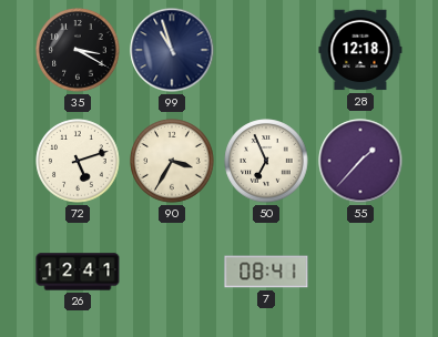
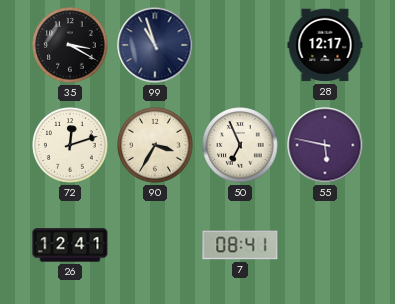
28: 12:18 -> 12:17
72: 5:12 -> 12:12
55: 1:37 -> 5:47
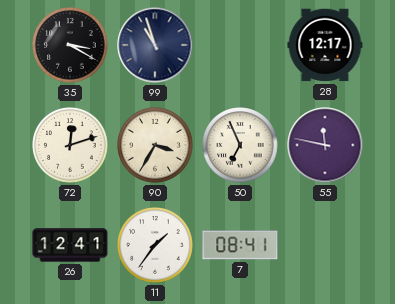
55: 5:47 -> 11:47
11: none -> 1:36
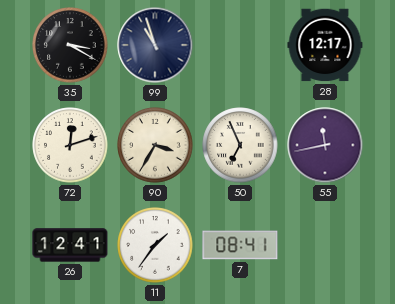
55: 11:47 -> 11:43
